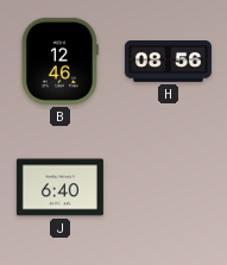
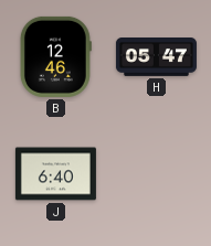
H: 08:56 -> 05:47
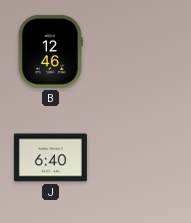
H: 05:47 -> none
